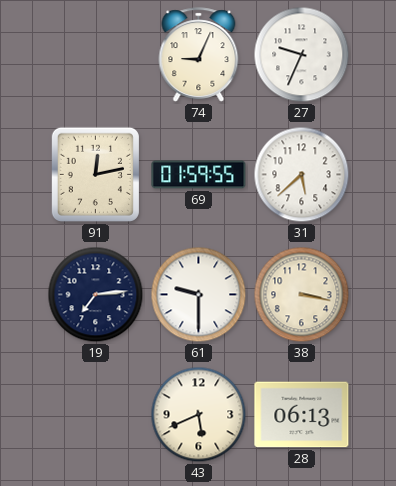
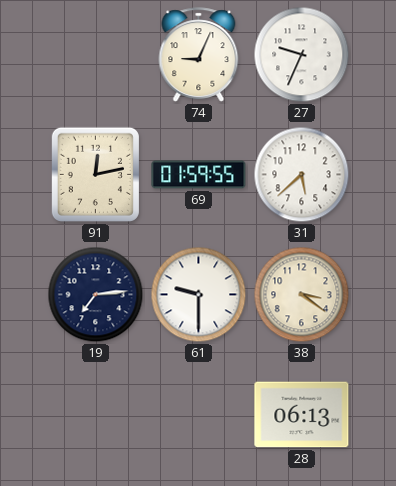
38: 3:17 -> 3:21
43: 5:41 -> none
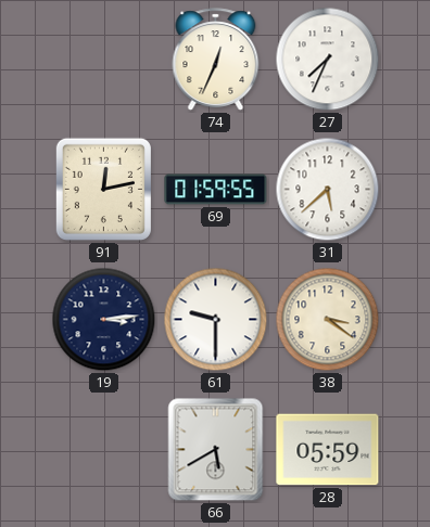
74: 9:04 -> 12:34
27: 9:34 -> 7:34
19: 7:14 -> 3:14
66: none -> 5:40
28: 06:13 -> 05:59
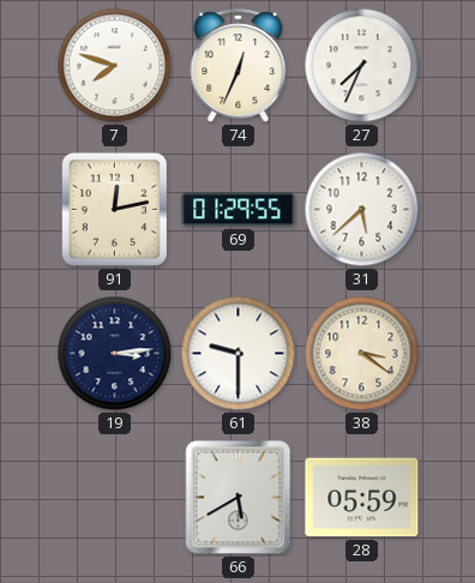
7: none -> 7:48
69: 01:59 -> 01:29
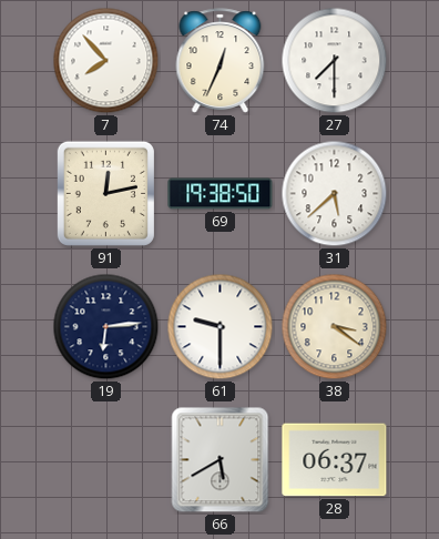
7: 7:48 -> 7:53
27: 7:34 -> 7:30
69: 01:29 -> 19:38
19: 3:14 -> 6:14
28: 05:59 -> 06:37
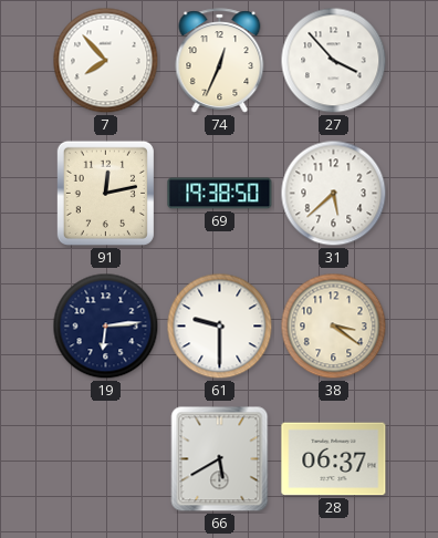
27: 7:30 -> 3:53
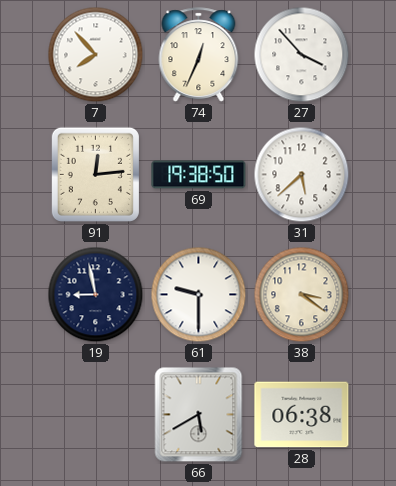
91: 12:13 -> 12:14
19: 6:14 -> 8:58
28: 06:37 -> 06:38
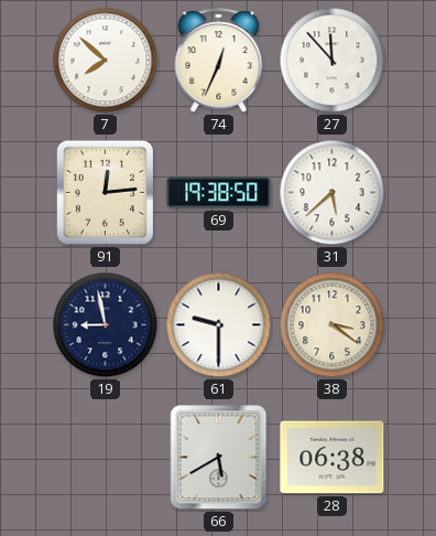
7: 7:53 -> 7:52
27: 3:53 -> 11:53
